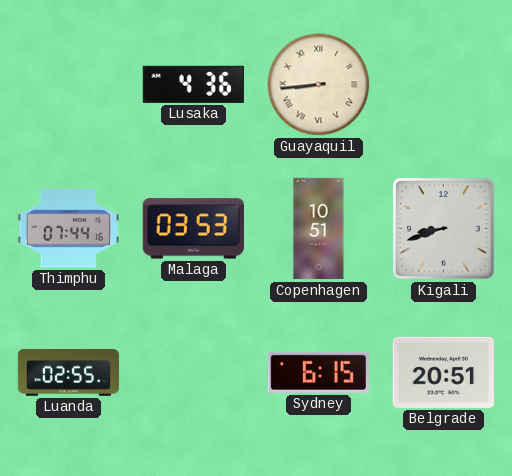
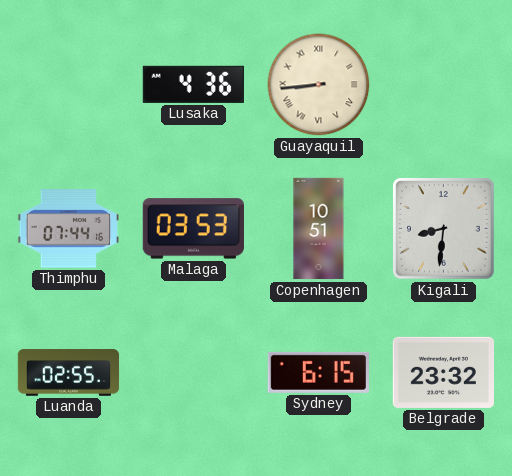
Kigali: 8:42 -> 8:31
Belgrade: 20:51 -> 23:32
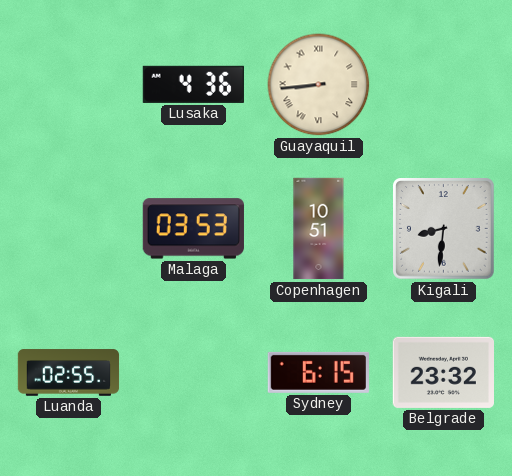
Thimphu: 07:44 -> none
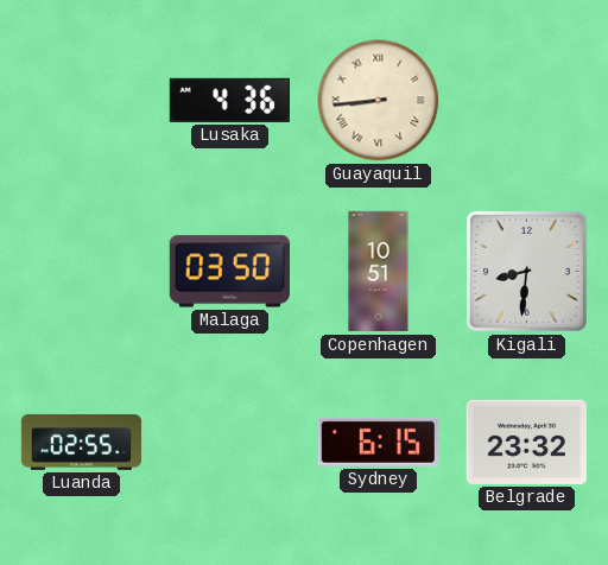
Malaga: 03:53 -> 03:50
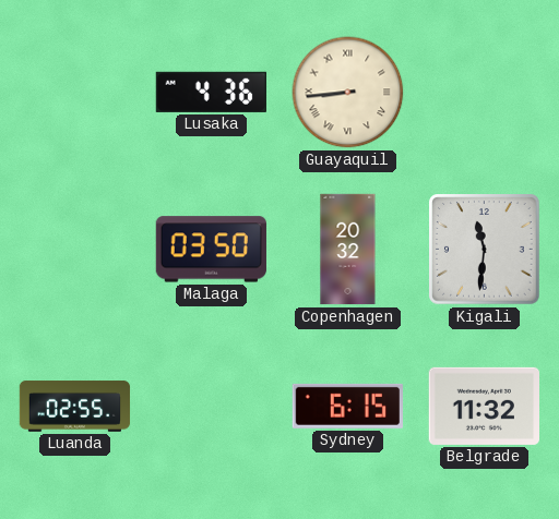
Copenhagen: 10:51 -> 20:32
Kigali: 8:31 -> 11:31
Belgrade: 23:32 -> 11:32
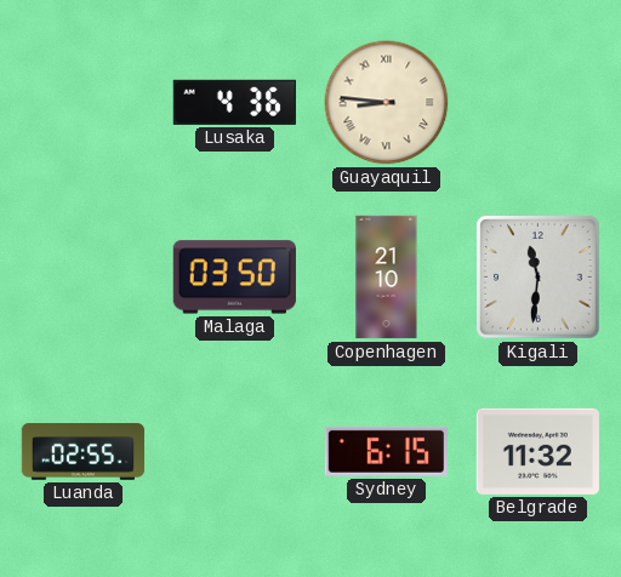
Guayaquil: 8:44 -> 8:46
Copenhagen: 20:32 -> 21:10
